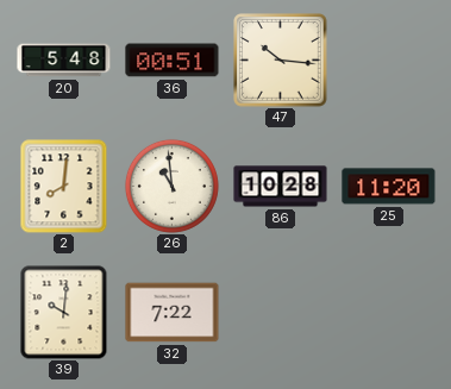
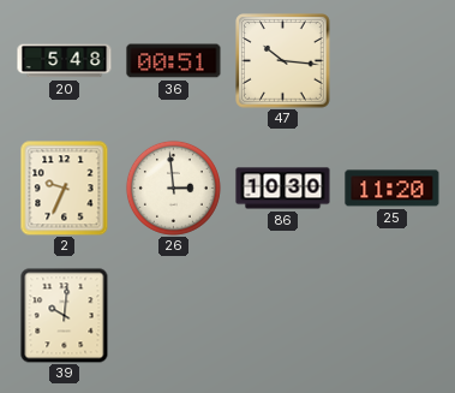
2: 8:01 -> 9:34
26: 10:59 -> 2:59
86: 10:28 -> 10:30
32: 7:22 -> none
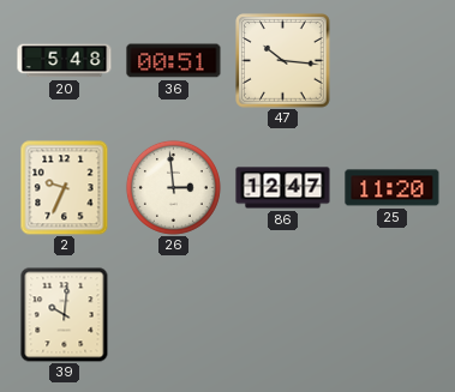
86: 10:30 -> 12:47
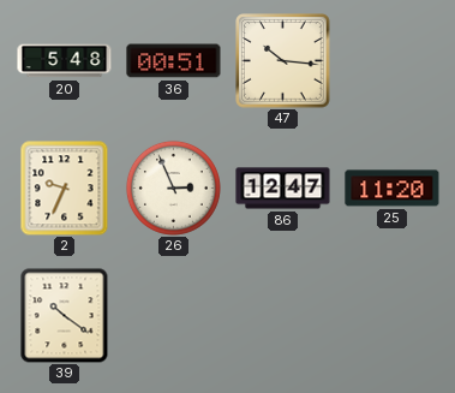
26: 2:59 -> 2:56
39: 10:01 -> 10:21
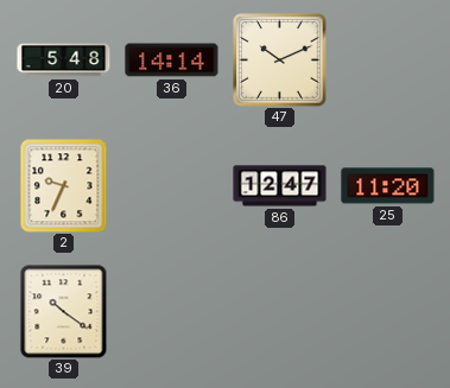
36: 00:51 -> 14:14
47: 10:16 -> 10:11
26: 2:56 -> none
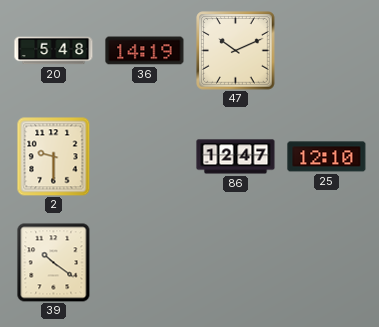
36: 14:14 -> 14:19
2: 9:34 -> 9:30
25: 11:20 -> 12:10
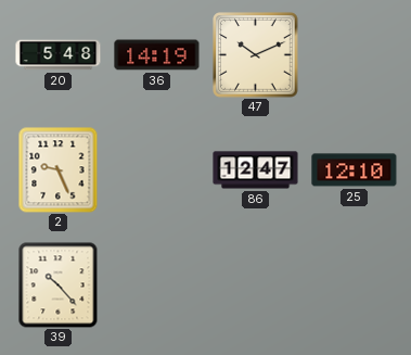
2: 9:30 -> 9:26
39: 10:21 -> 10:23
